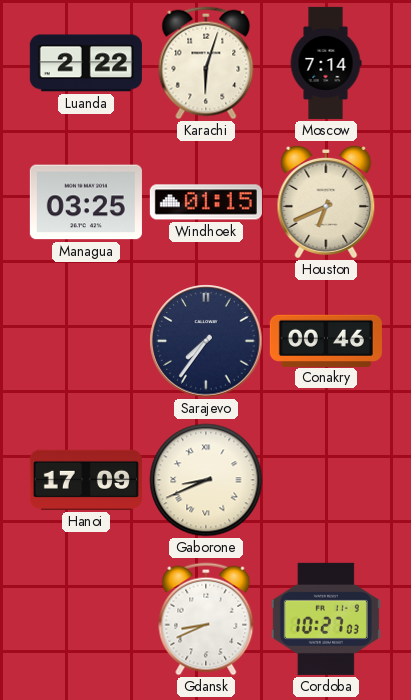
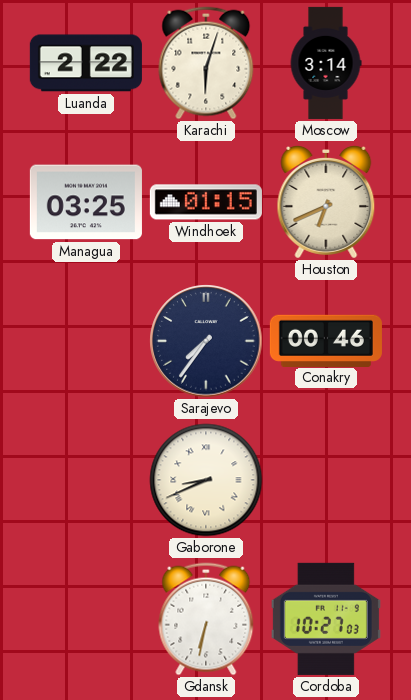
Moscow: 7:14 -> 3:14
Hanoi: 17:09 -> none
Gdansk: 8:41 -> 6:32
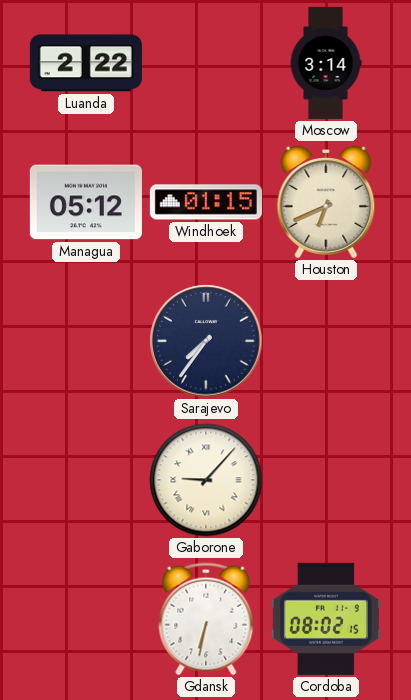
Karachi: 6:03 -> none
Managua: 03:25 -> 05:12
Conakry: 00:46 -> none
Gaborone: 8:41 -> 9:07
Cordoba: 10:27 -> 08:02
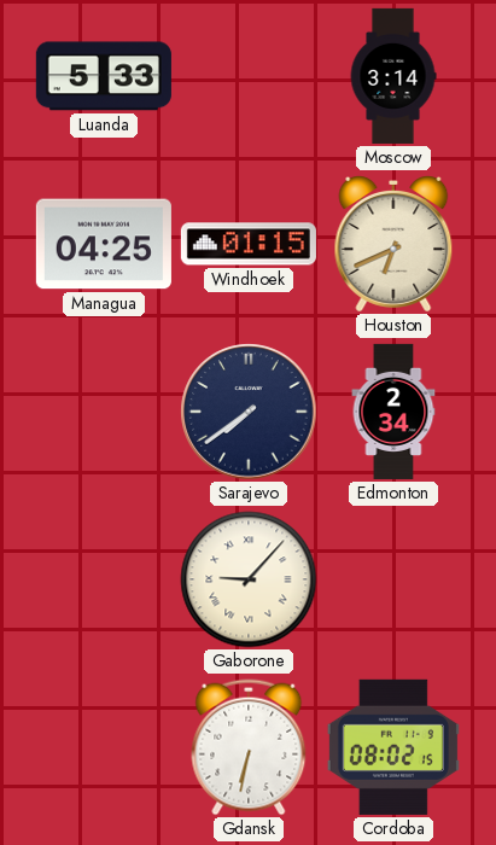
Luanda: 2:22 -> 5:33
Managua: 05:12 -> 04:25
Sarajevo: 7:36 -> 7:39
Edmonton: none -> 2:34
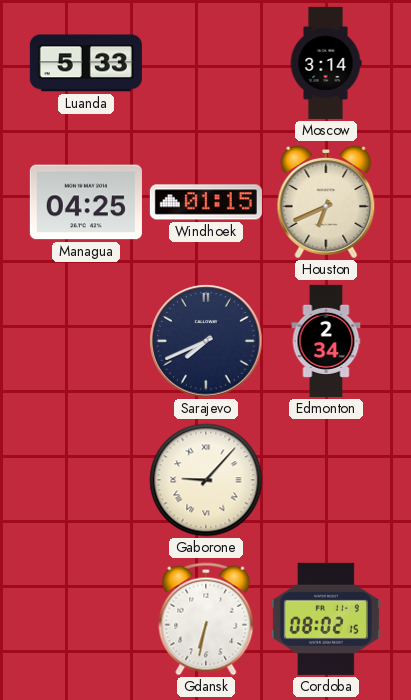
Sarajevo: 7:39 -> 7:41
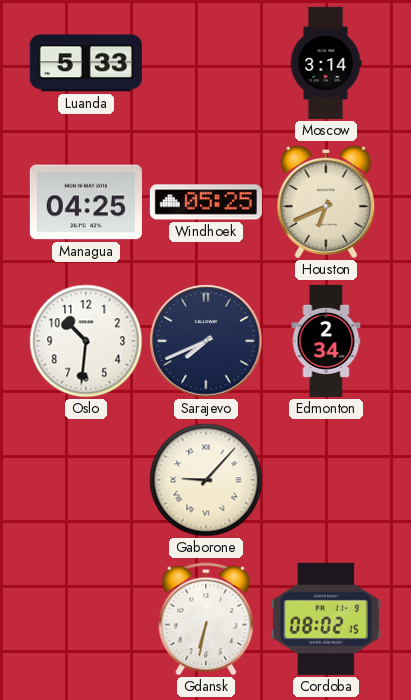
Windhoek: 01:15 -> 05:25
Oslo: none -> 10:31
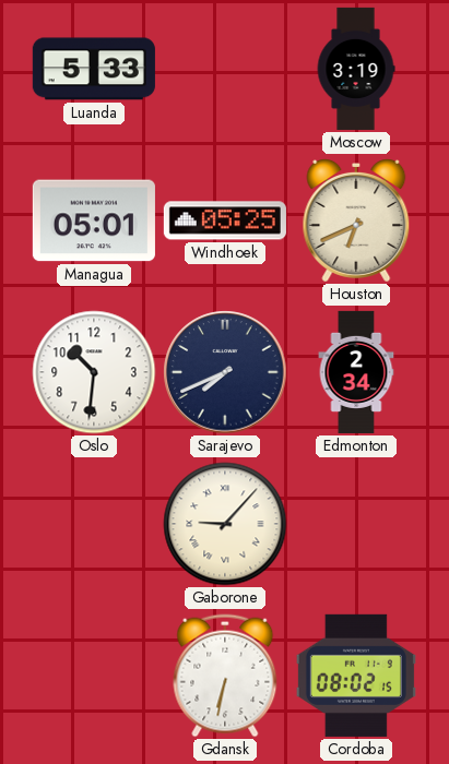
Moscow: 3:14 -> 3:19
Managua: 04:25 -> 05:01
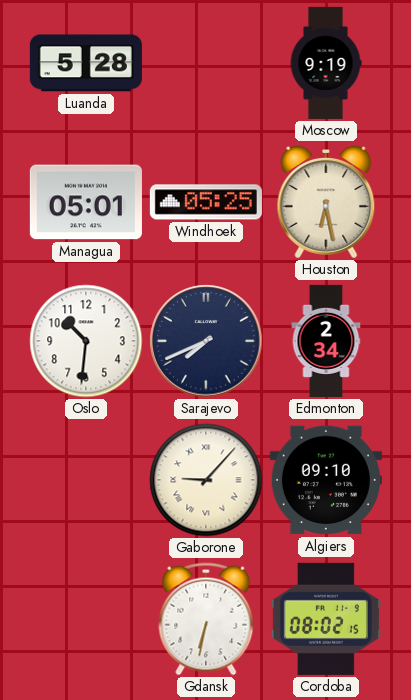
Luanda: 5:33 -> 5:28
Moscow: 3:19 -> 9:19
Houston: 6:41 -> 6:28
Algiers: none -> 09:10
